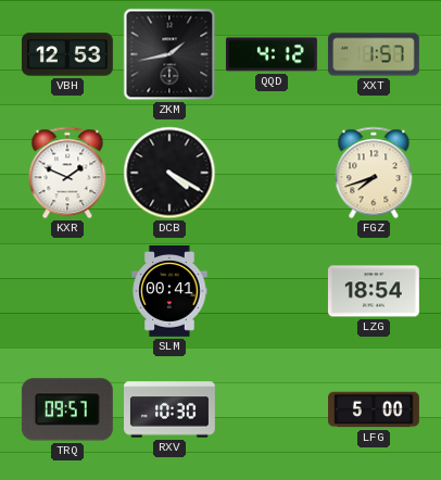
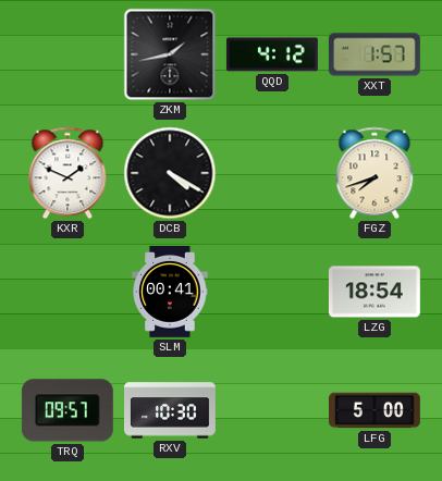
VBH: 12:53 -> none
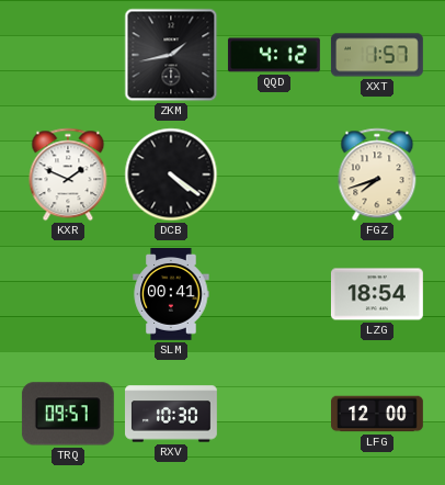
DCB: 4:20 -> 4:21
LFG: 5:00 -> 12:00
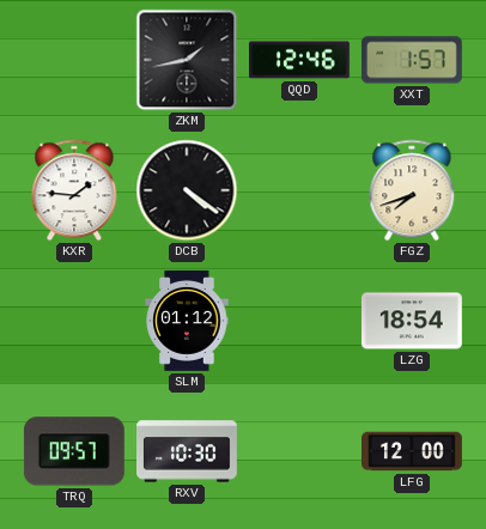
QQD: 4:12 -> 12:46
KXR: 1:49 -> 1:46
SLM: 00:41 -> 01:12
